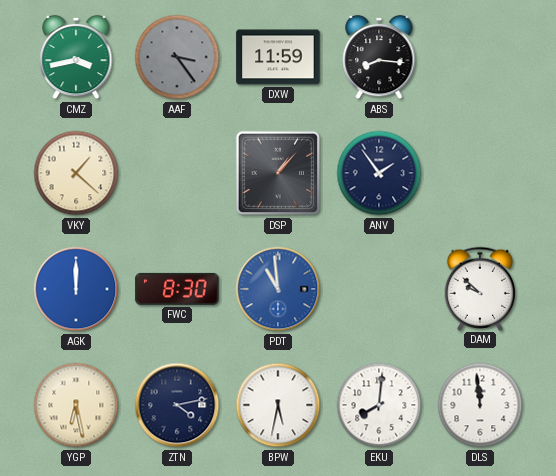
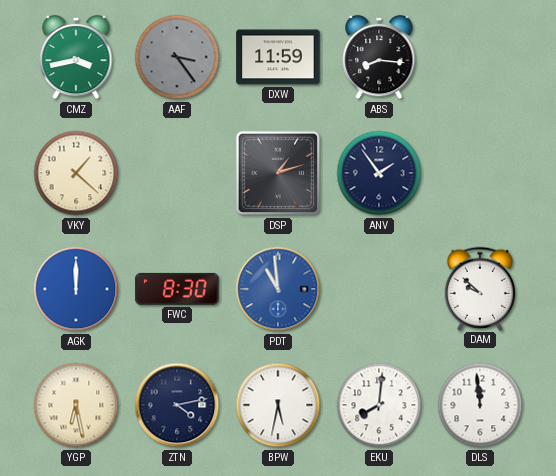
DSP: 1:07 -> 1:12
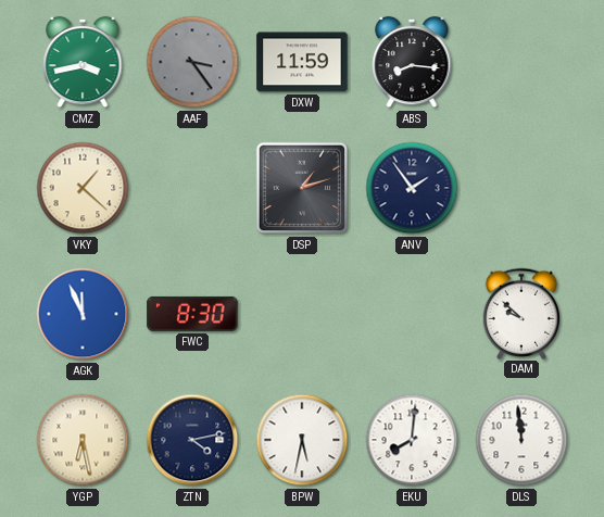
AGK: 12:00 -> 11:56
PDT: 10:59 -> none
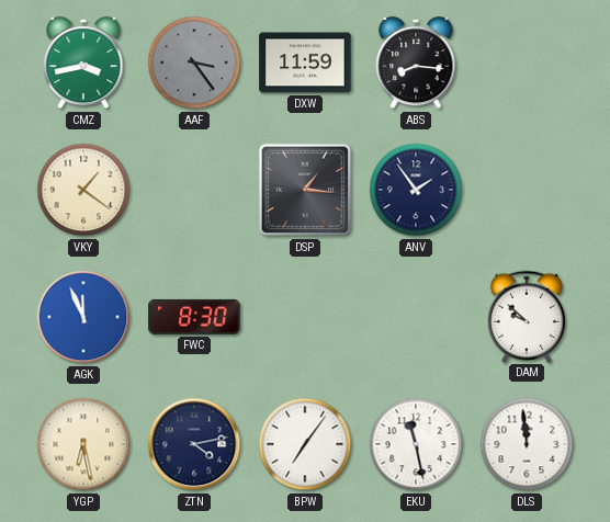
VKY: 1:22 -> 1:21
DSP: 1:12 -> 1:16
BPW: 5:32 -> 7:06
EKU: 8:01 -> 11:28
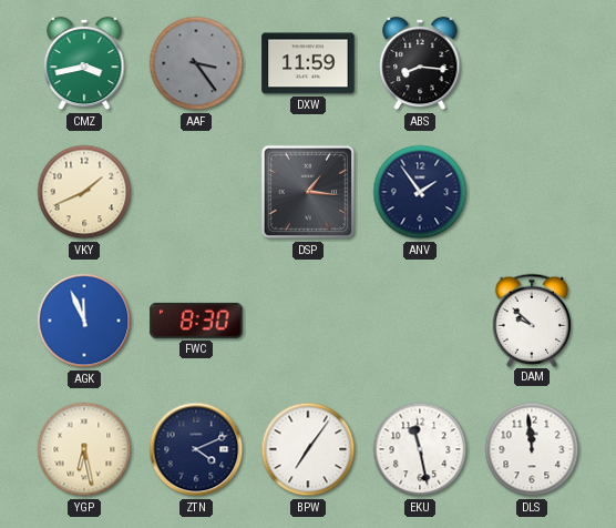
VKY: 1:21 -> 1:41
ZTN: 4:13 -> 4:11
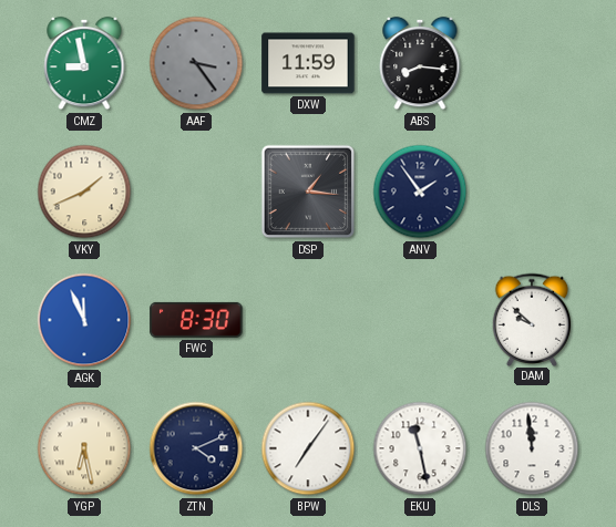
CMZ: 3:43 -> 8:58
